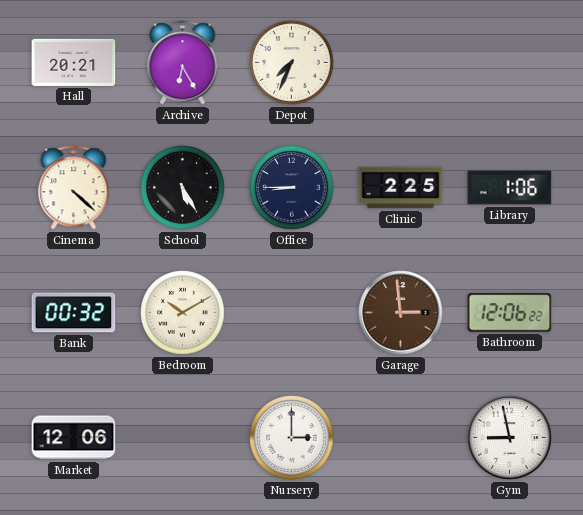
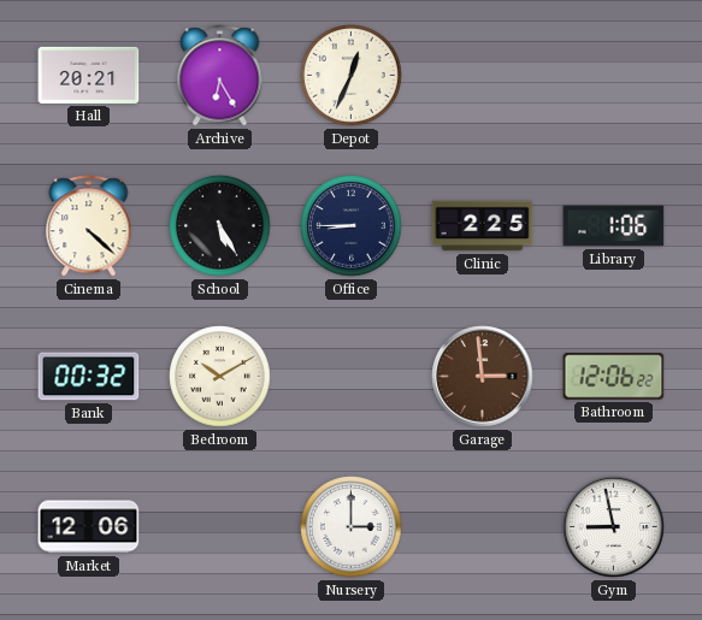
Depot: 7:34 -> 12:34
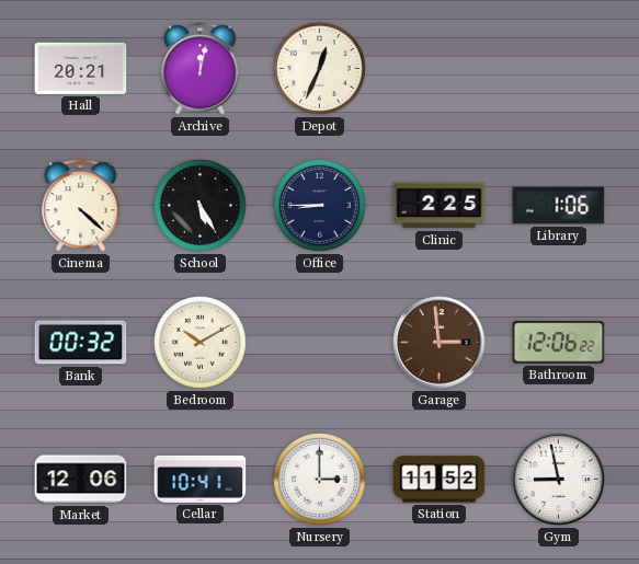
Archive: 6:25 -> 12:02
Cellar: none -> 10:41
Station: none -> 11:52
